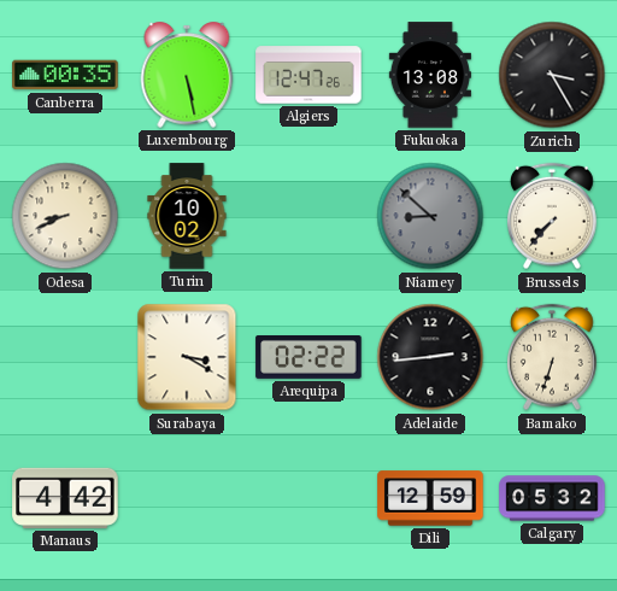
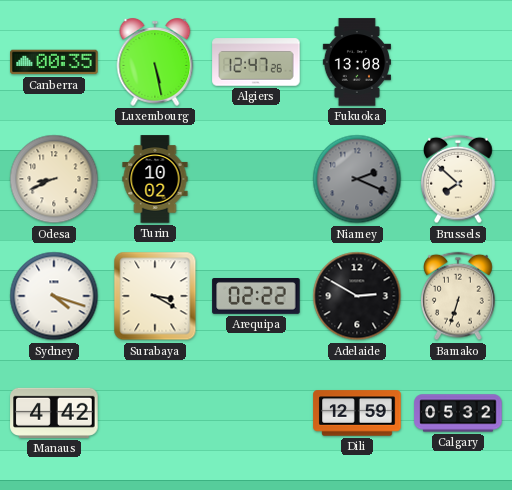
Zurich: 3:25 -> none
Niamey: 8:52 -> 2:19
Brussels: 7:37 -> 7:52
Sydney: none -> 4:18
Adelaide: 2:44 -> 2:50
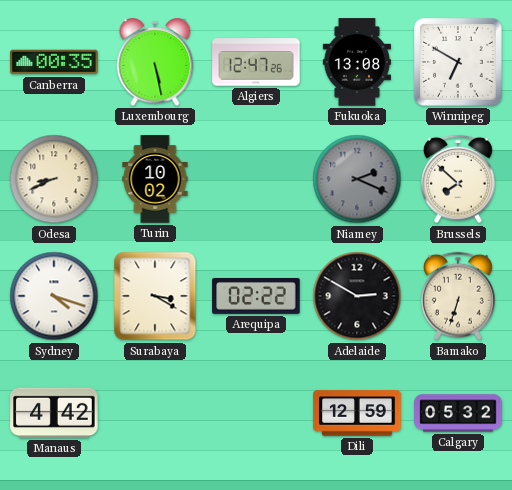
Winnipeg: none -> 6:50
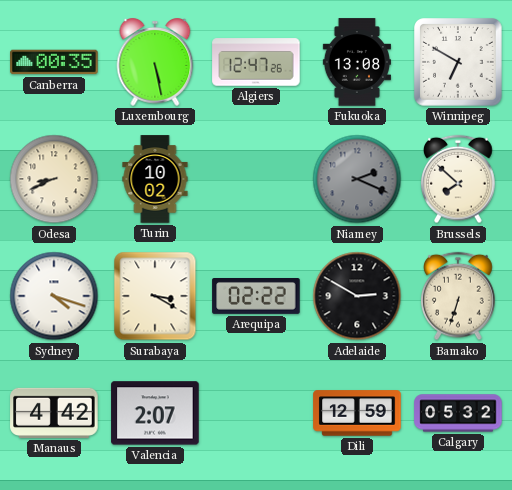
Valencia: none -> 2:07
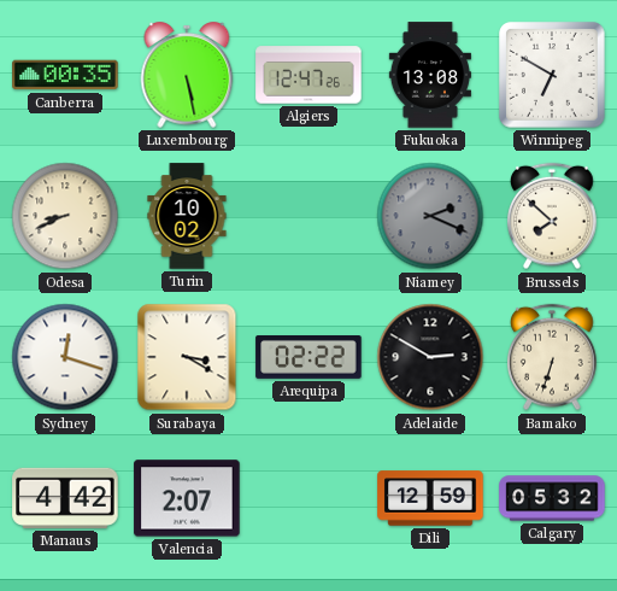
Sydney: 4:18 -> 12:18
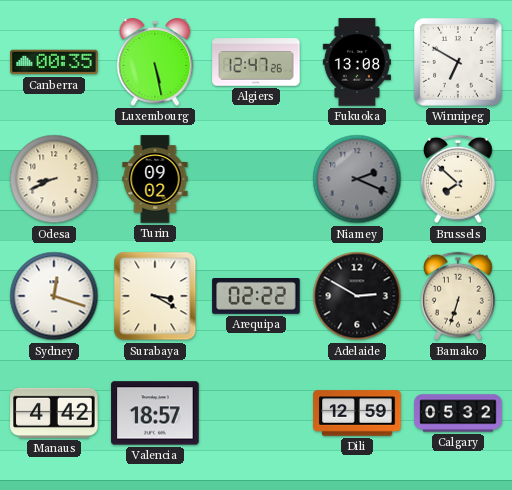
Turin: 10:02 -> 09:02
Valencia: 2:07 -> 18:57
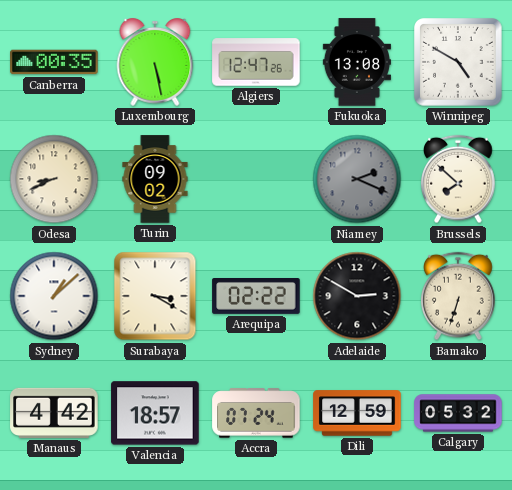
Winnipeg: 6:50 -> 4:50
Sydney: 12:18 -> 1:08
Accra: none -> 07:24
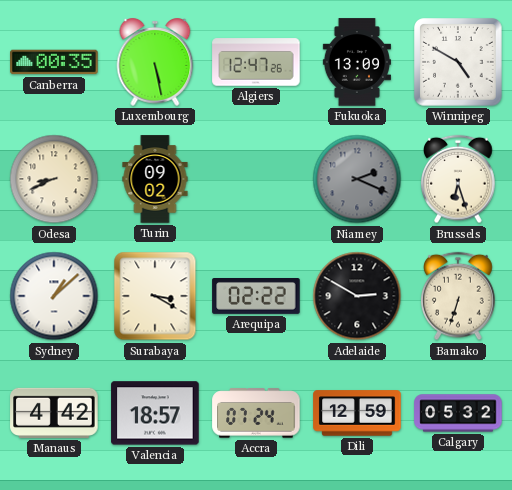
Fukuoka: 13:08 -> 13:09
Brussels: 7:52 -> 6:27
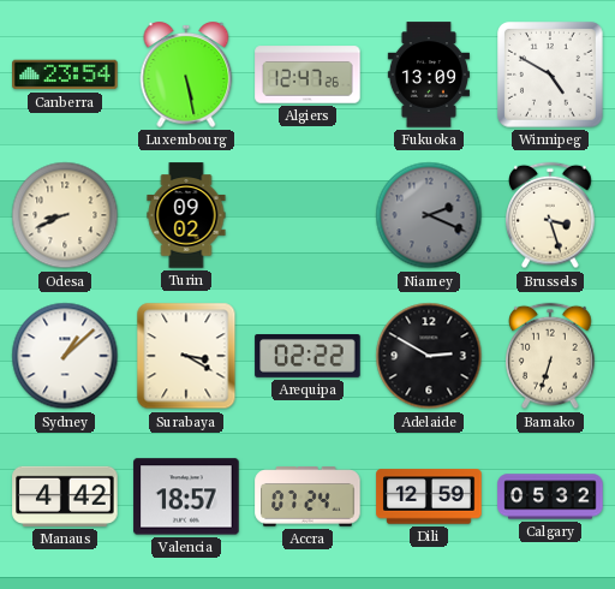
Canberra: 00:35 -> 23:54
Brussels: 6:27 -> 3:27
